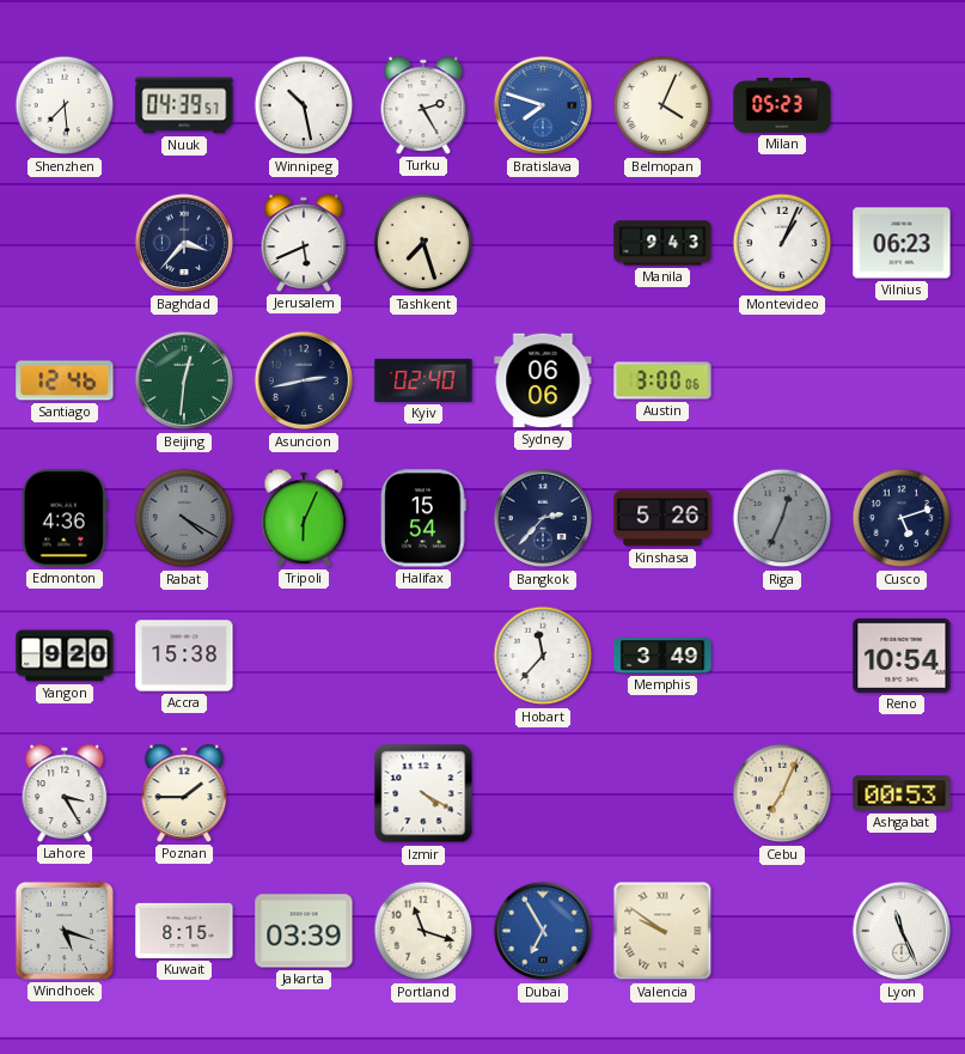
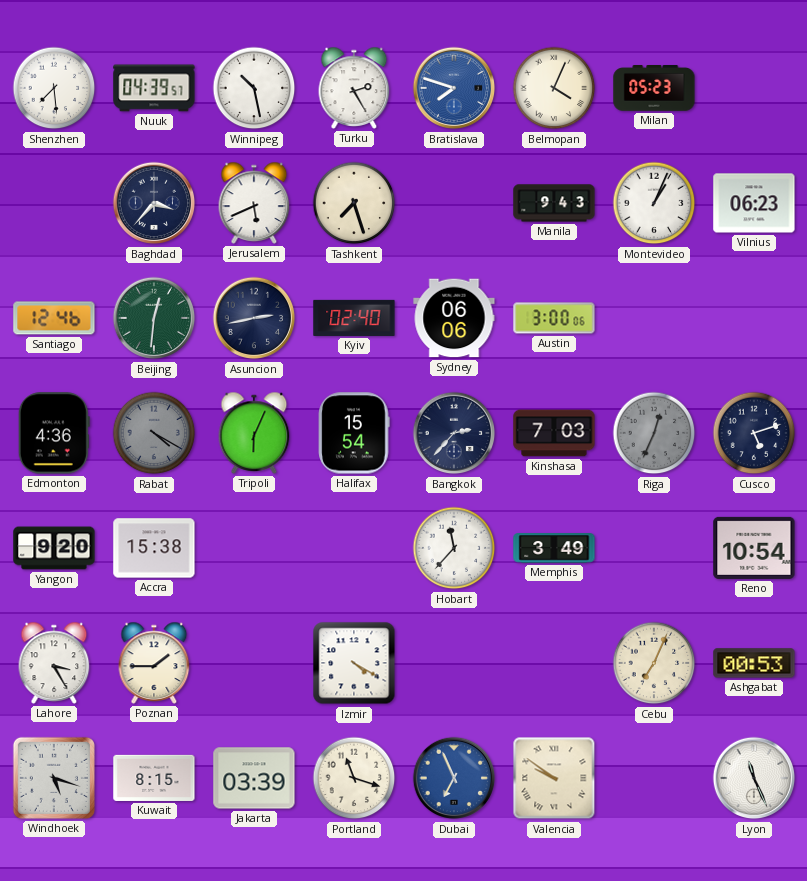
Kinshasa: 5:26 -> 7:03
Dubai: 6:55 -> 6:56
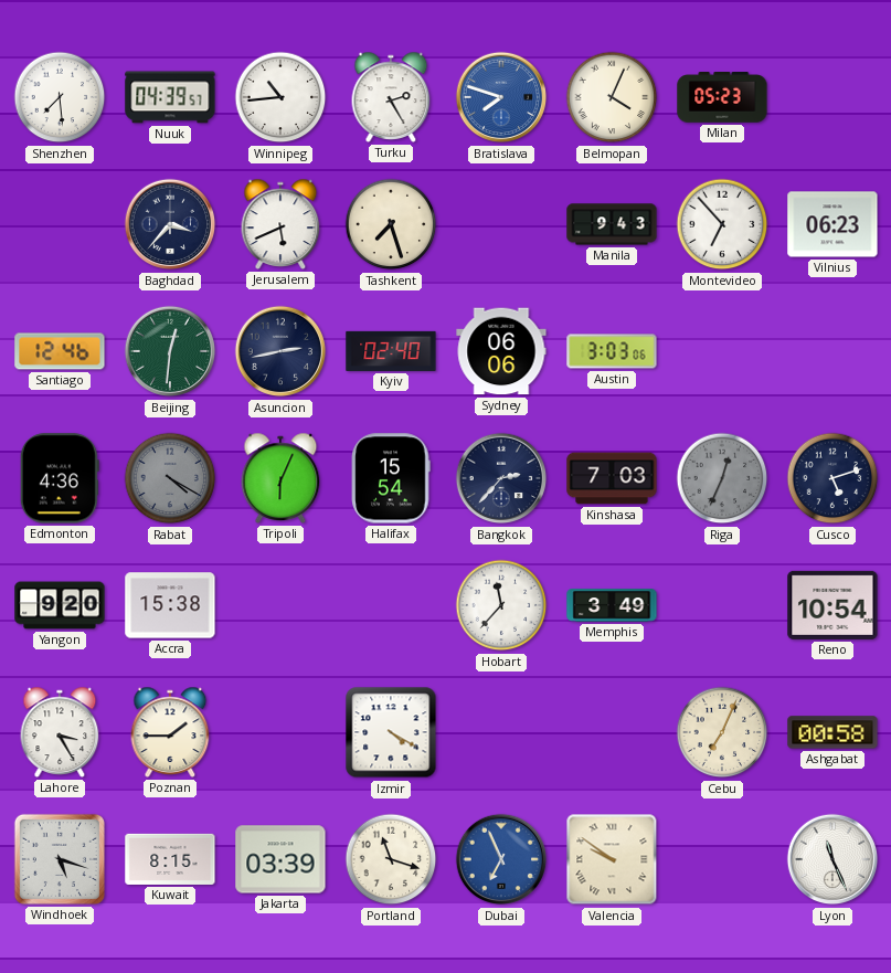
Winnipeg: 10:28 -> 10:44
Montevideo: 1:04 -> 6:53
Austin: 3:00 -> 3:03
Ashgabat: 00:53 -> 00:58
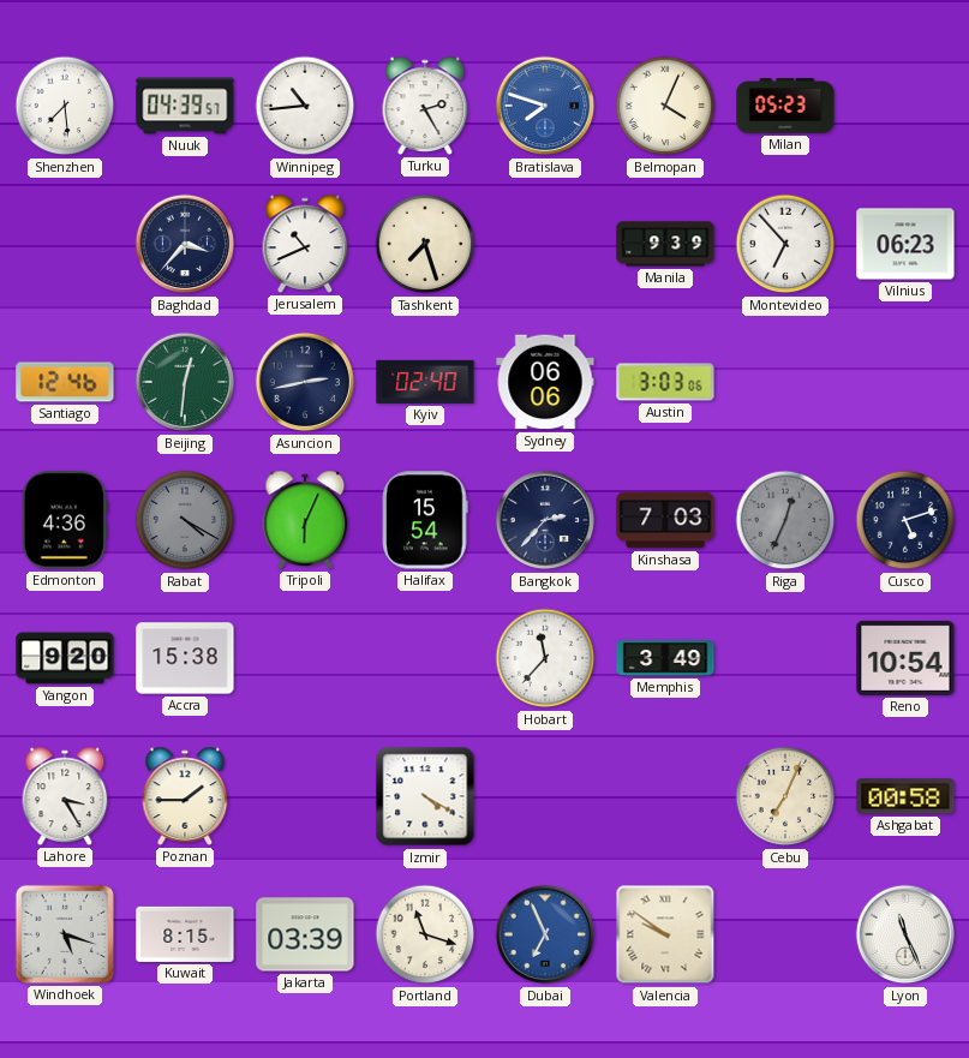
Jerusalem: 5:41 -> 10:41
Manila: 9:43 -> 9:39
